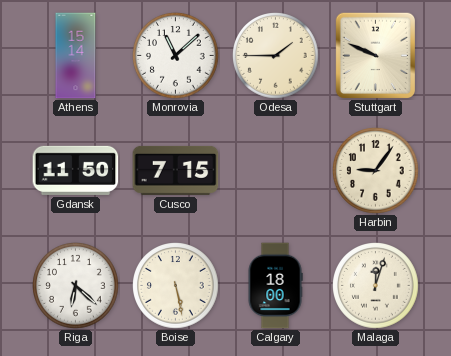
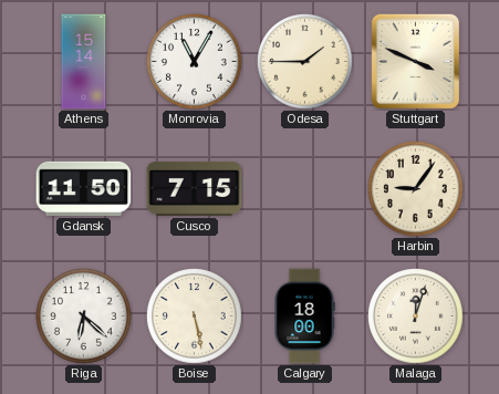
Monrovia: 11:08 -> 11:05
Stuttgart: 9:49 -> 3:49
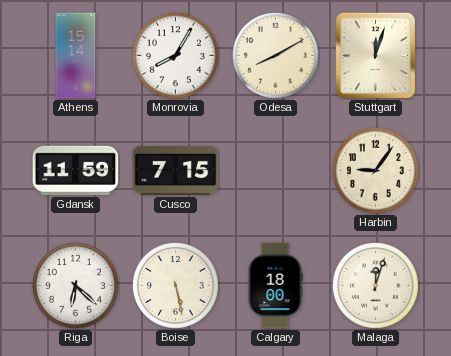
Monrovia: 11:05 -> 8:05
Odesa: 1:45 -> 8:10
Stuttgart: 3:49 -> 12:03
Gdansk: 11:50 -> 11:59
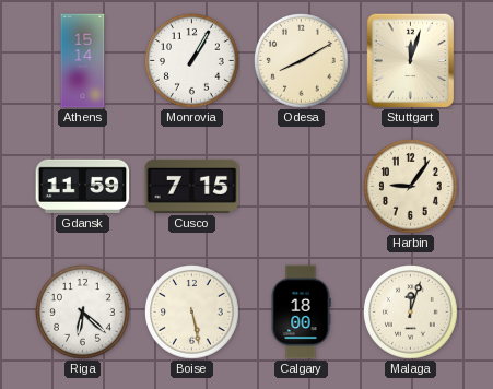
Monrovia: 8:05 -> 1:05
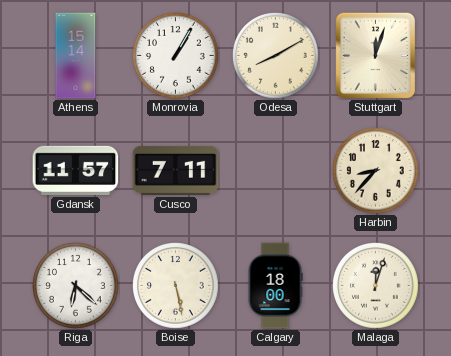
Gdansk: 11:59 -> 11:57
Cusco: 7:15 -> 7:11
Harbin: 9:06 -> 8:37
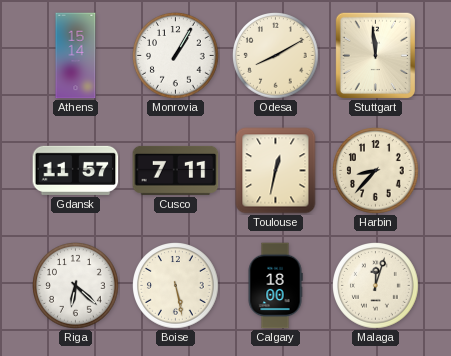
Stuttgart: 12:03 -> 11:59
Toulouse: none -> 12:32
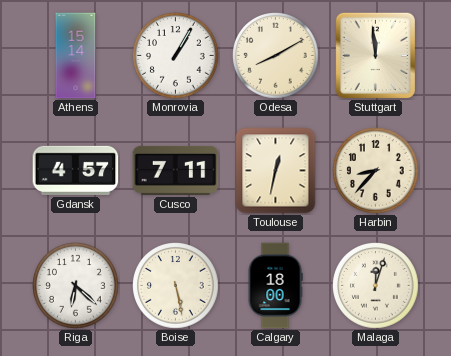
Gdansk: 11:57 -> 4:57
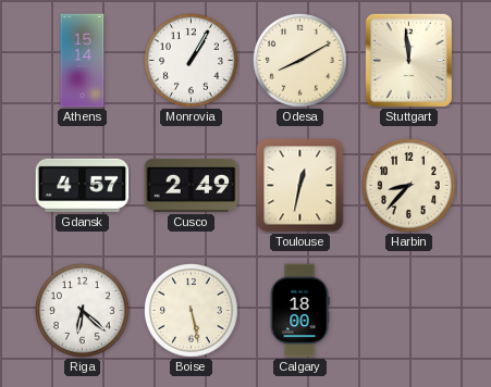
Cusco: 7:11 -> 2:49
Malaga: 12:03 -> none
